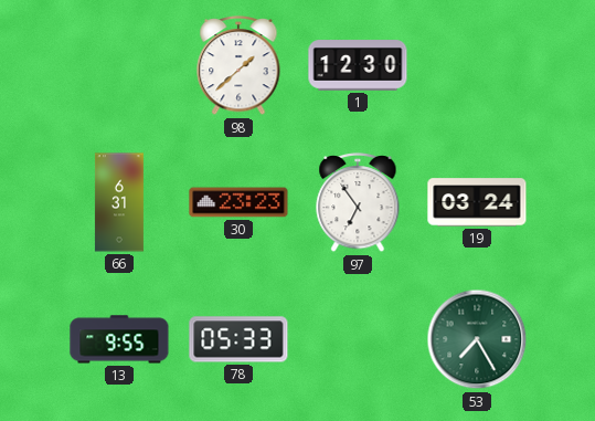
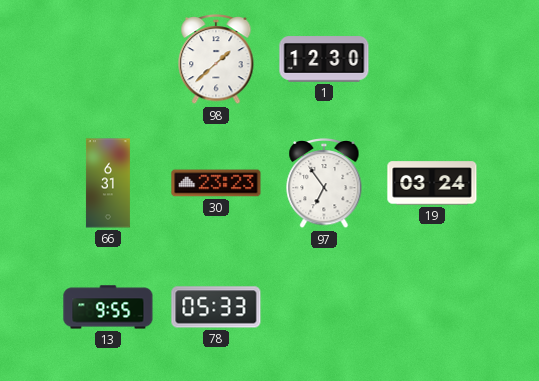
53: 7:25 -> none
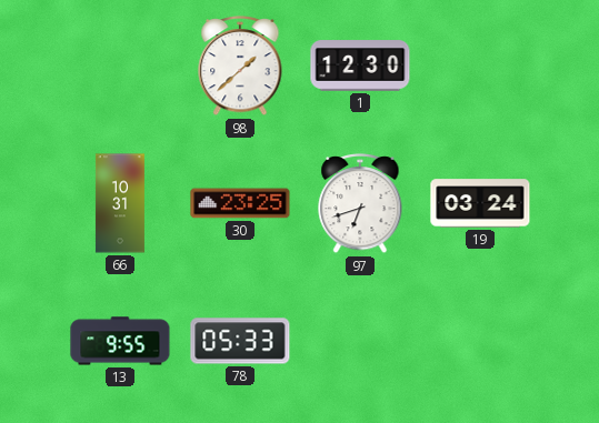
66: 6:31 -> 10:31
30: 23:23 -> 23:25
97: 6:54 -> 6:42
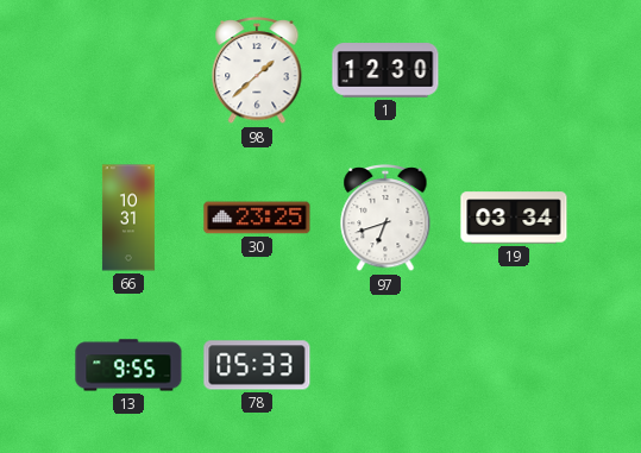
19: 03:24 -> 03:34
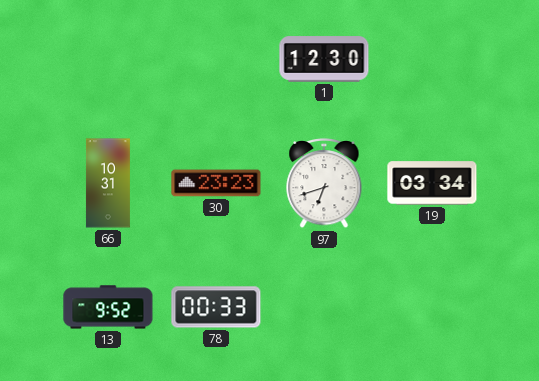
98: 1:38 -> none
30: 23:25 -> 23:23
13: 9:55 -> 9:52
78: 05:33 -> 00:33
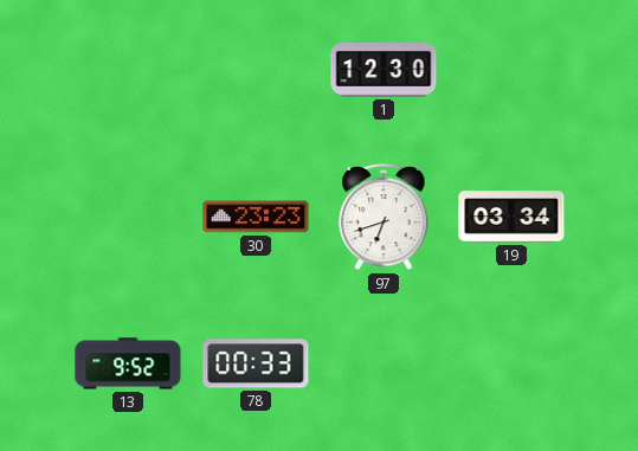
66: 10:31 -> none
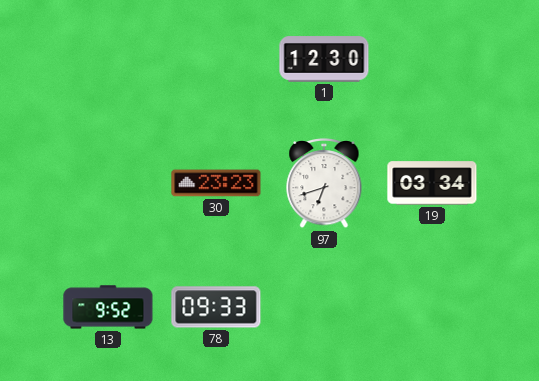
78: 00:33 -> 09:33
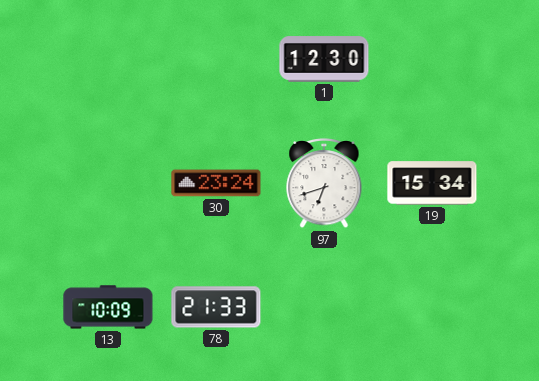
30: 23:23 -> 23:24
19: 03:34 -> 15:34
13: 9:52 -> 10:09
78: 09:33 -> 21:33
